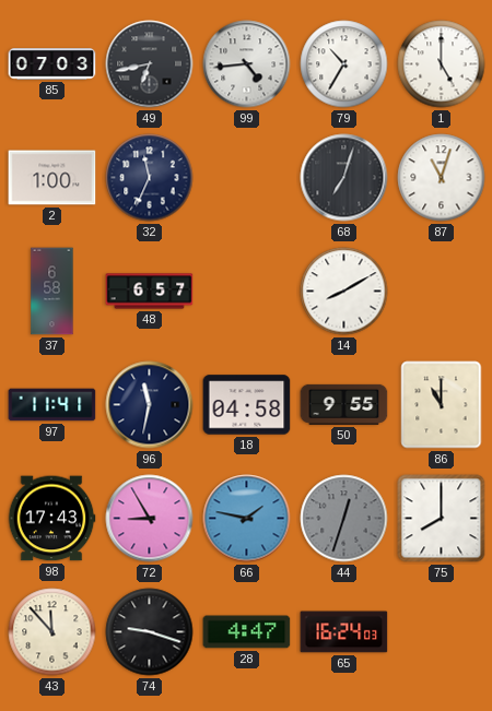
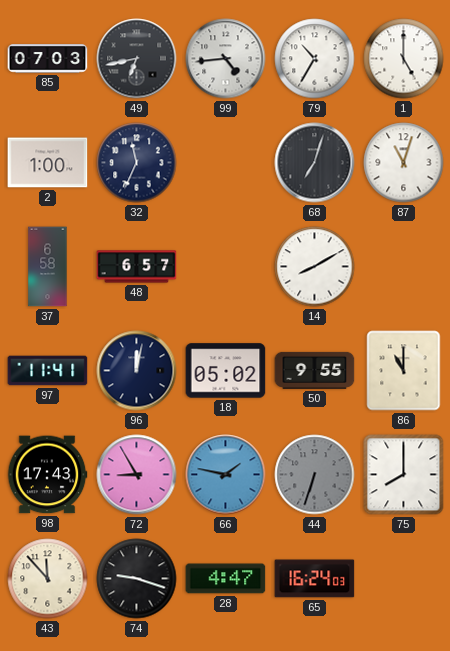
96: 11:32 -> 12:02
18: 04:58 -> 05:02
44: 12:33 -> 6:33
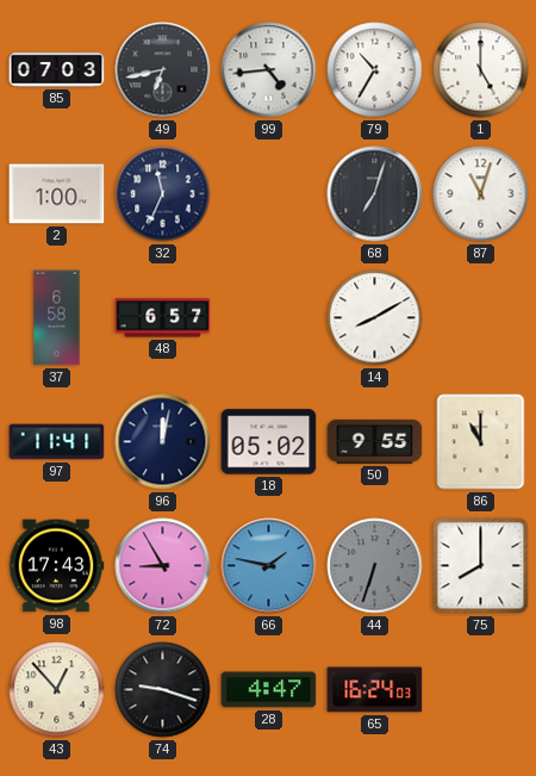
43: 11:53 -> 12:53
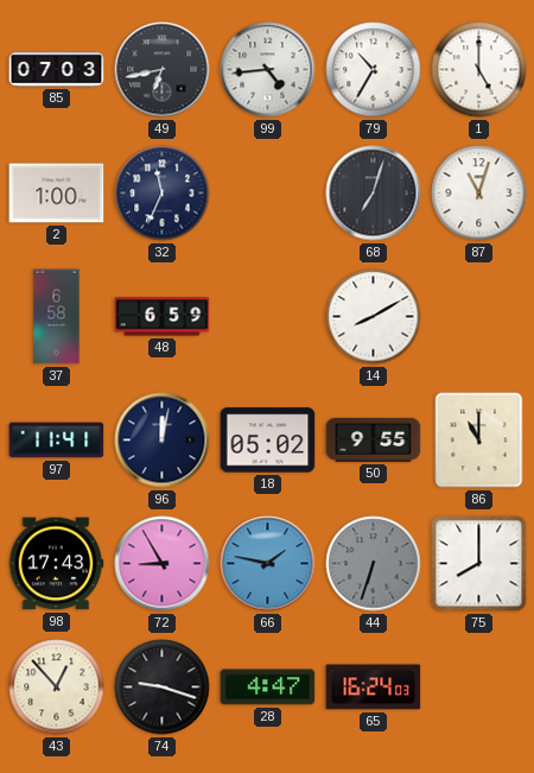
48: 6:57 -> 6:59
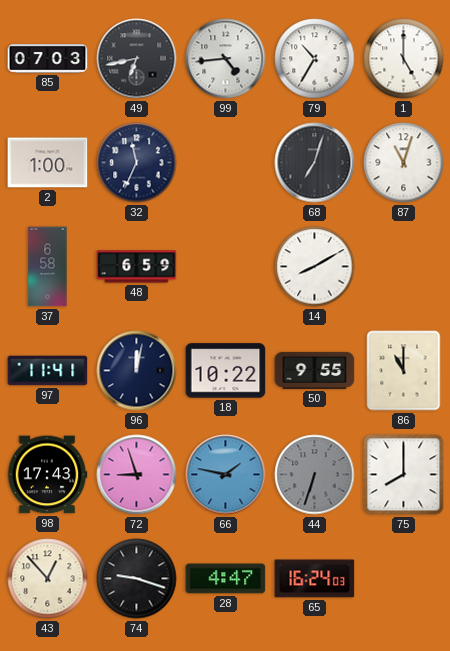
18: 05:02 -> 10:22
72: 8:55 -> 8:57
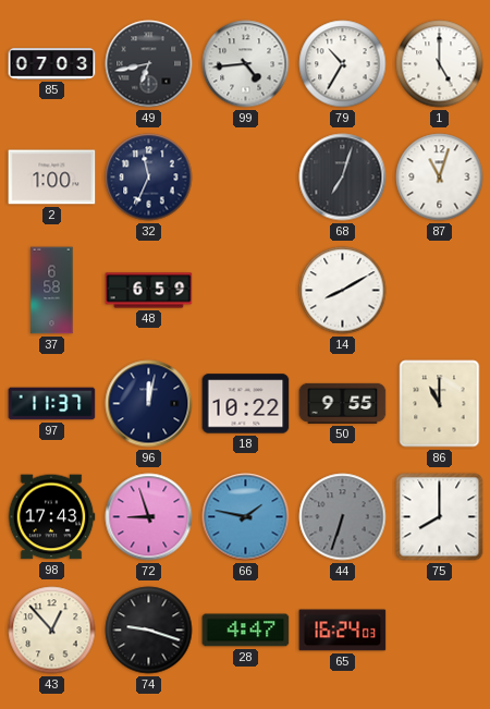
97: 11:41 -> 11:37
